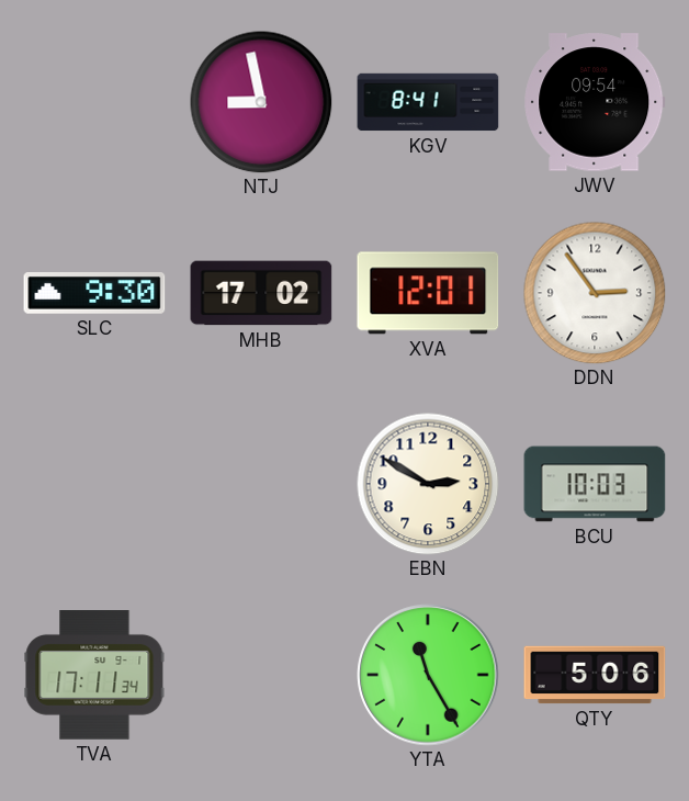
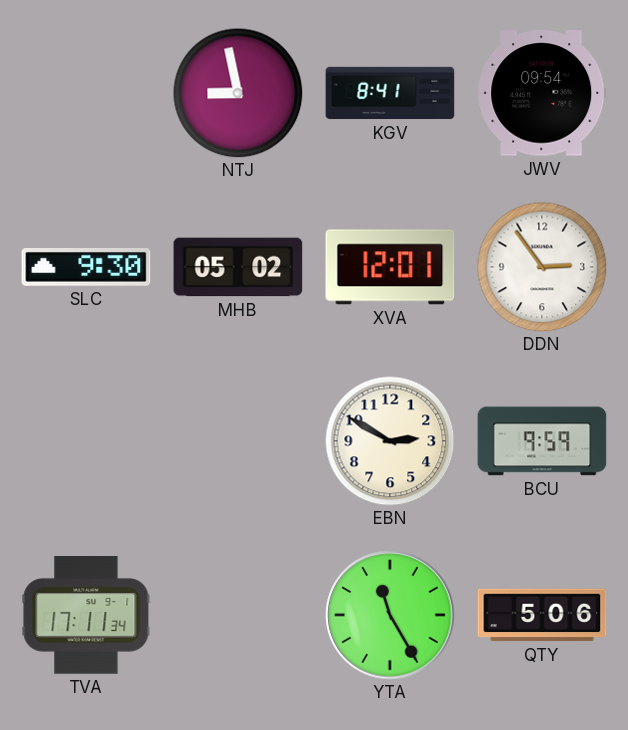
MHB: 17:02 -> 05:02
BCU: 10:03 -> 9:59
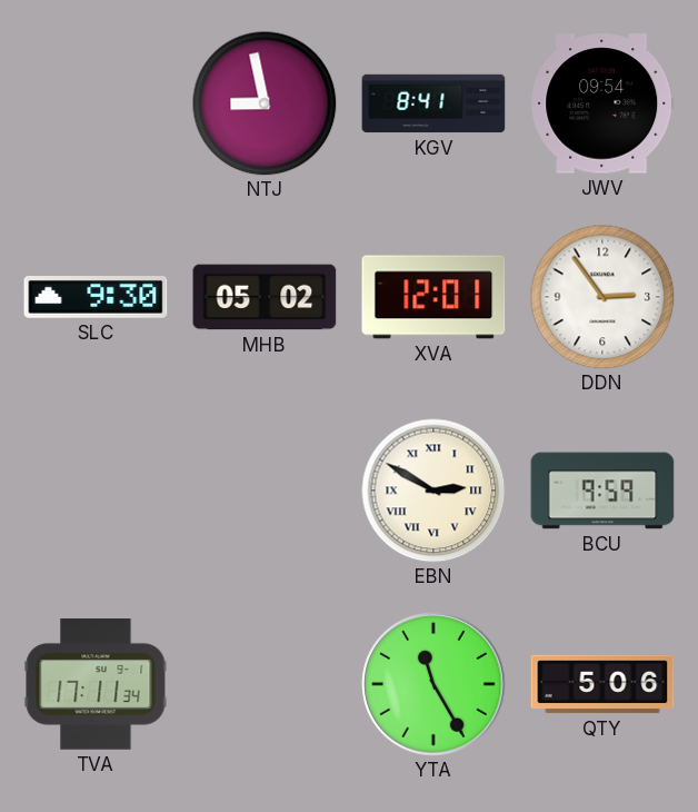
EBN numerals: Arabic -> Roman
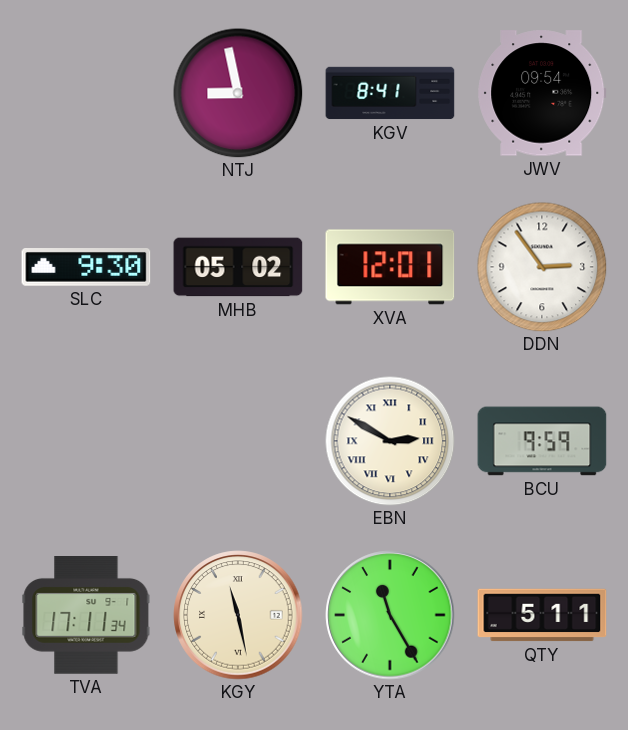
KGY: none -> 11:28
QTY: 5:06 -> 5:11
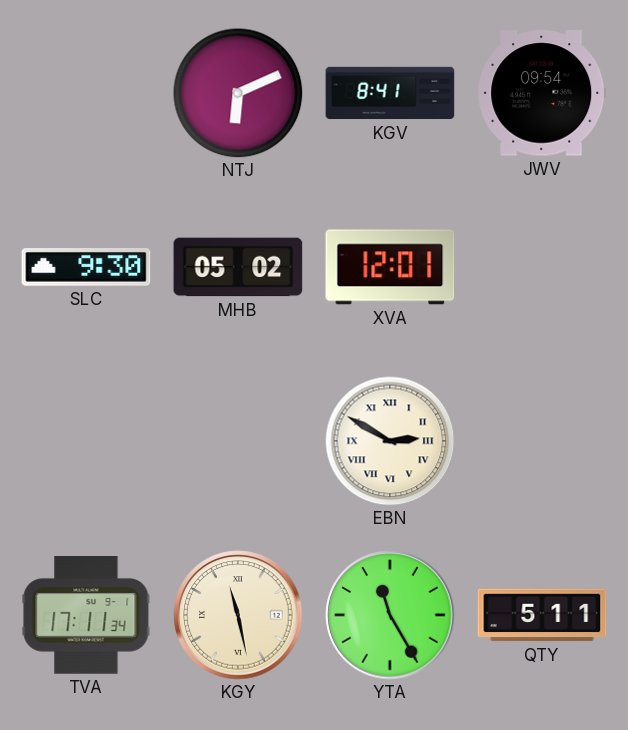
NTJ: 8:58 -> 6:11
DDN: 2:54 -> none
BCU: 9:59 -> none
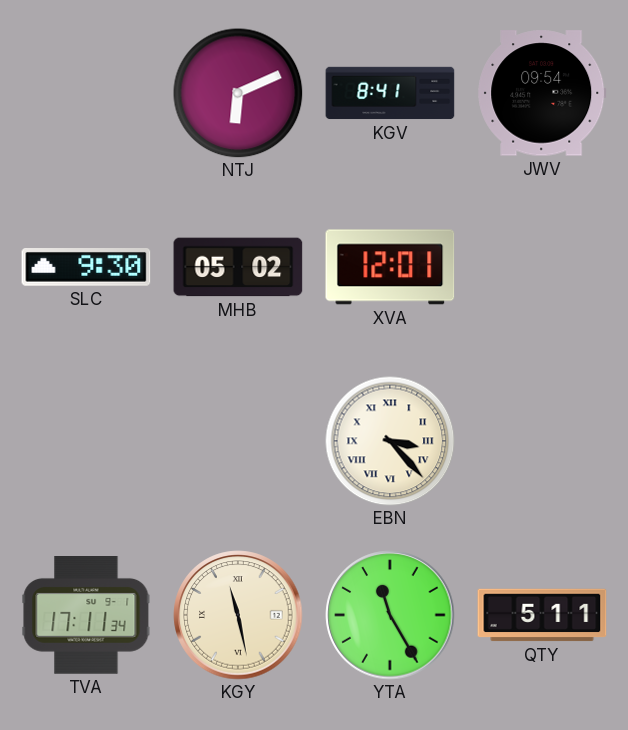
EBN: 2:50 -> 3:23
